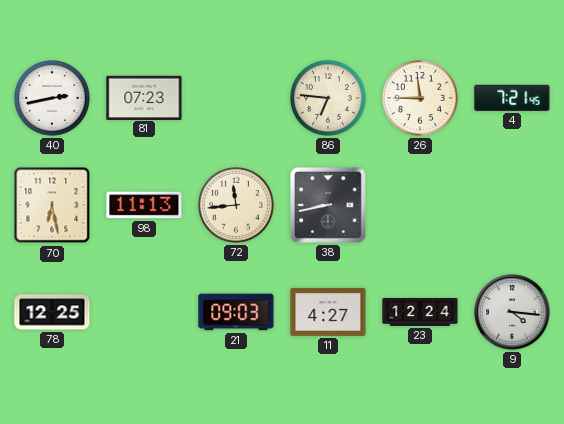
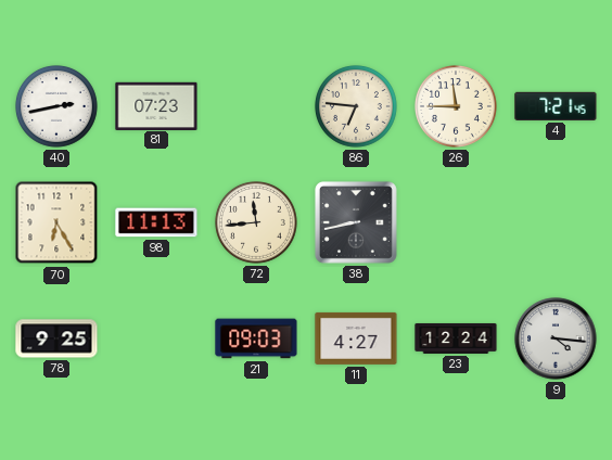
70: 6:28 -> 6:25
78: 12:25 -> 9:25
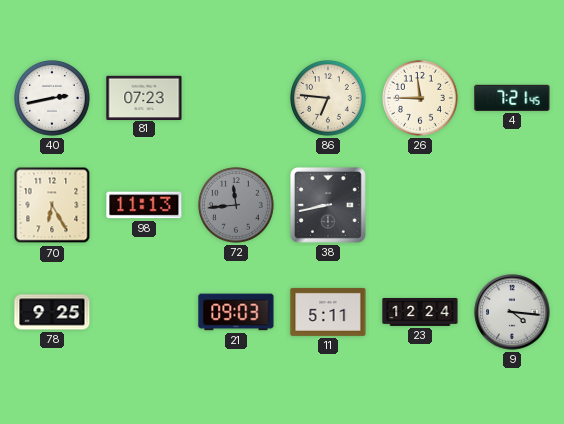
72 dial: cream -> grey
11: 4:27 -> 5:11
